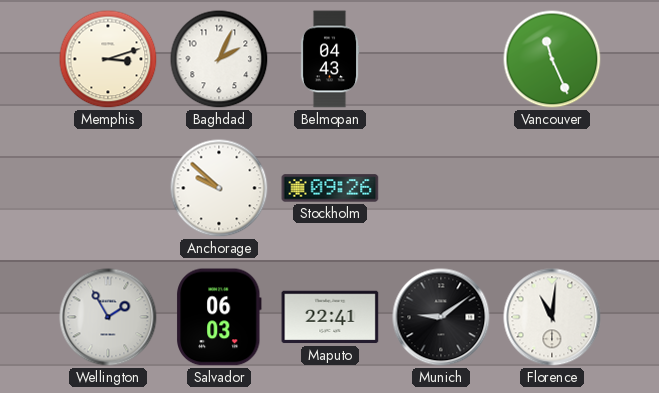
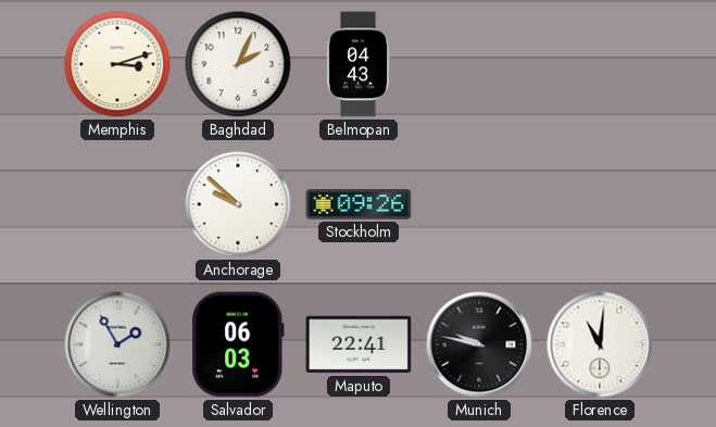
Vancouver: 11:26 -> none
Munich: 9:09 -> 9:47
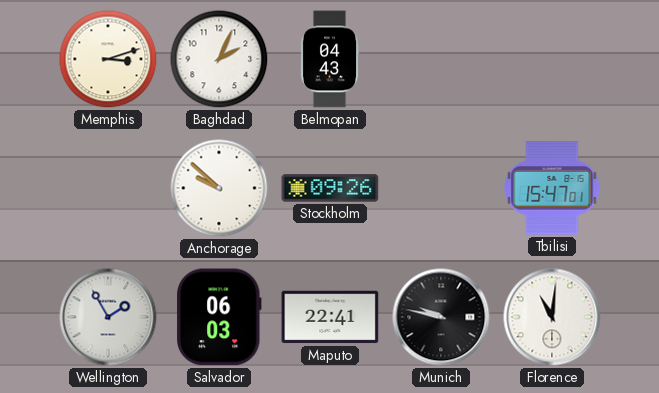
Tbilisi: none -> 15:47
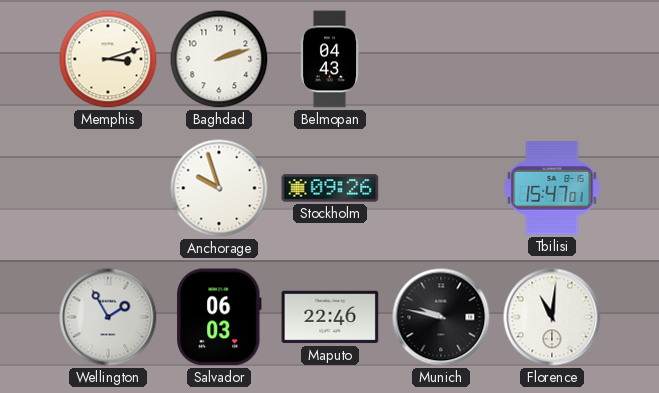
Baghdad: 2:04 -> 2:12
Anchorage: 9:52 -> 9:57
Maputo: 22:41 -> 22:46
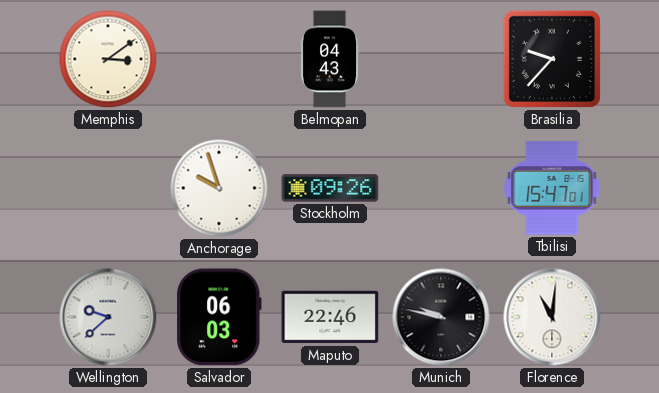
Memphis: 3:12 -> 3:09
Baghdad: 2:12 -> none
Brasilia: none -> 9:37
Wellington: 1:55 -> 9:38
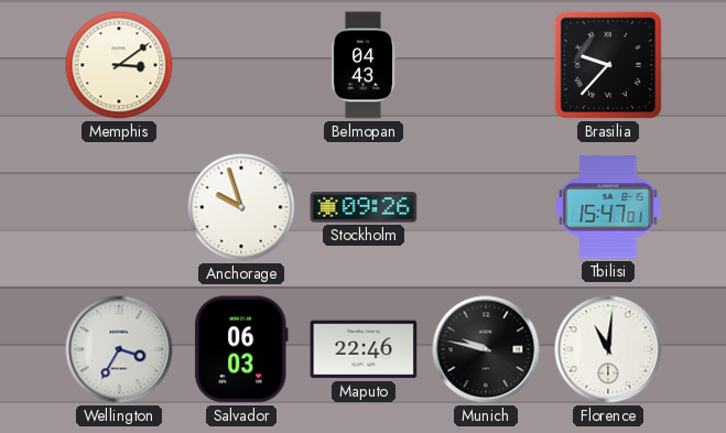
Wellington: 9:38 -> 3:35
